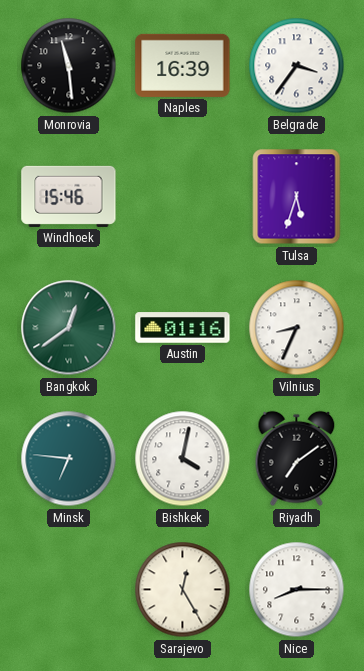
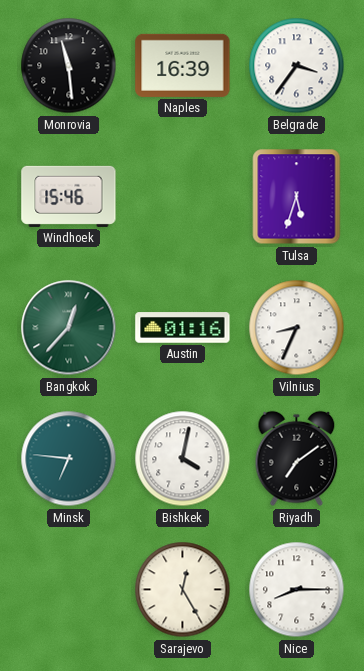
Bangkok: 12:39 -> 12:37
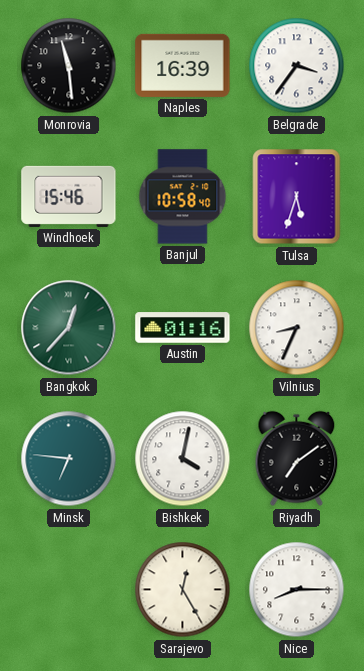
Banjul: none -> 10:58
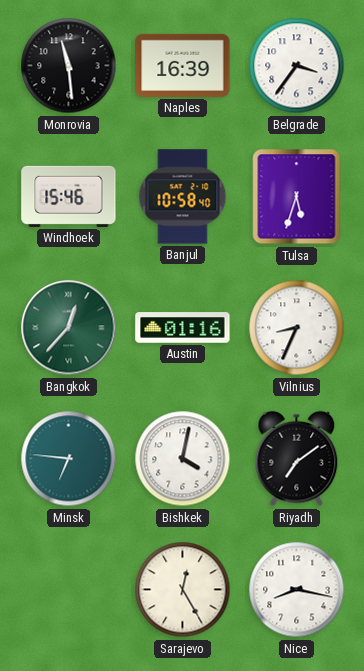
Nice: 8:15 -> 8:17
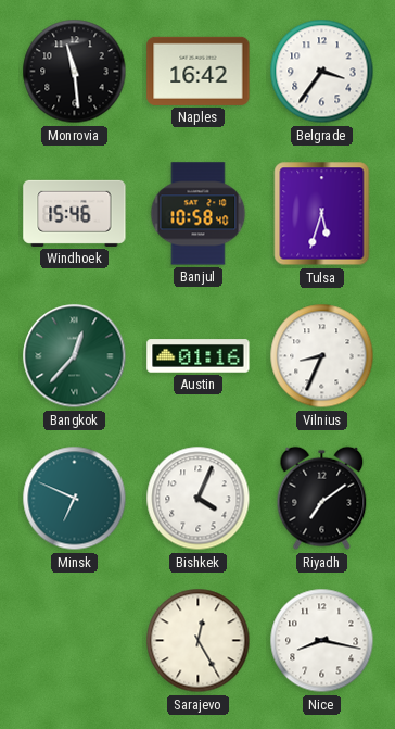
Naples: 16:39 -> 16:42
Minsk: 6:46 -> 6:49
Bishkek: 4:02 -> 4:04
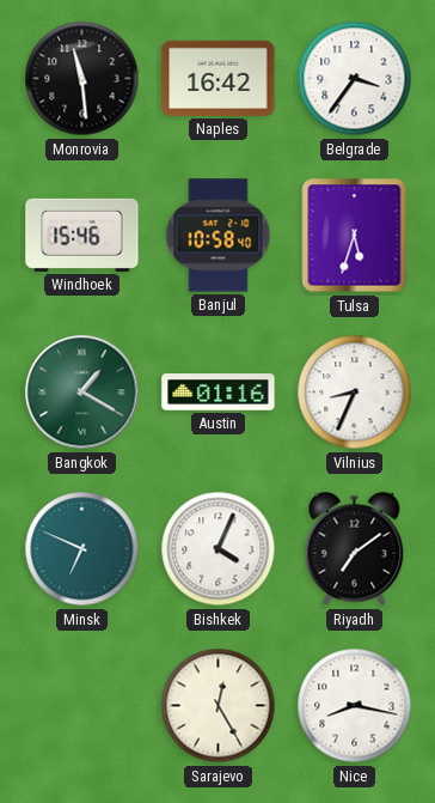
Bangkok: 12:37 -> 1:20
